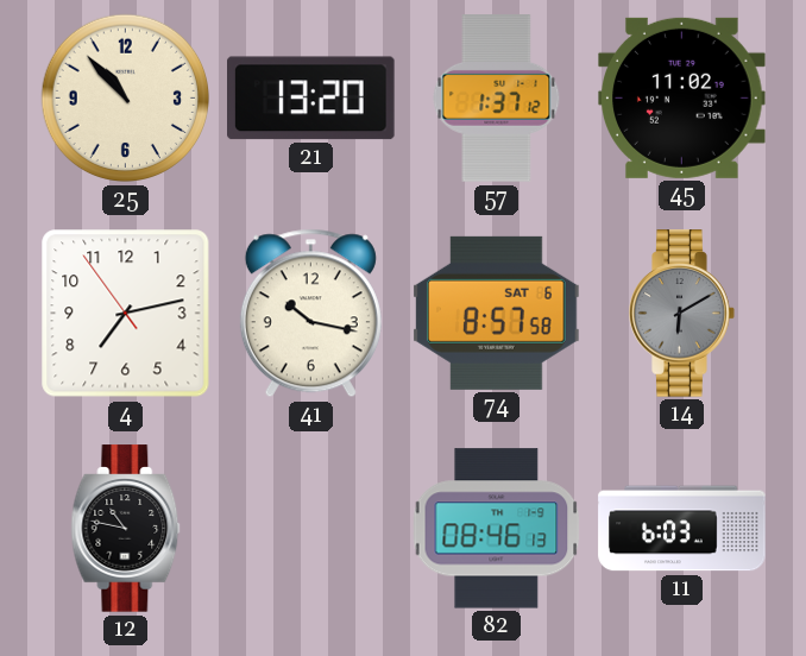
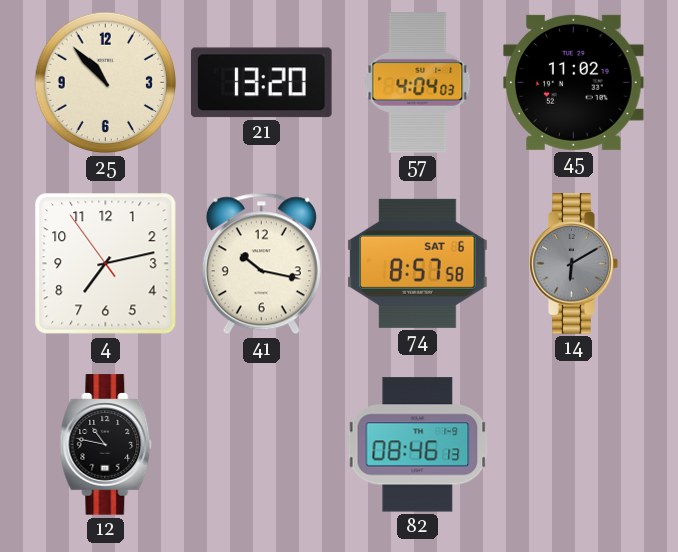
57: 1:37 -> 4:04
11: 6:03 -> none
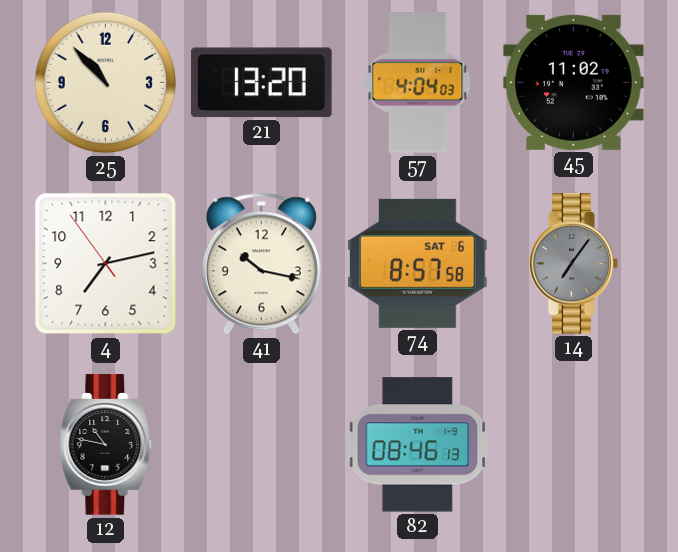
14: 6:10 -> 7:06
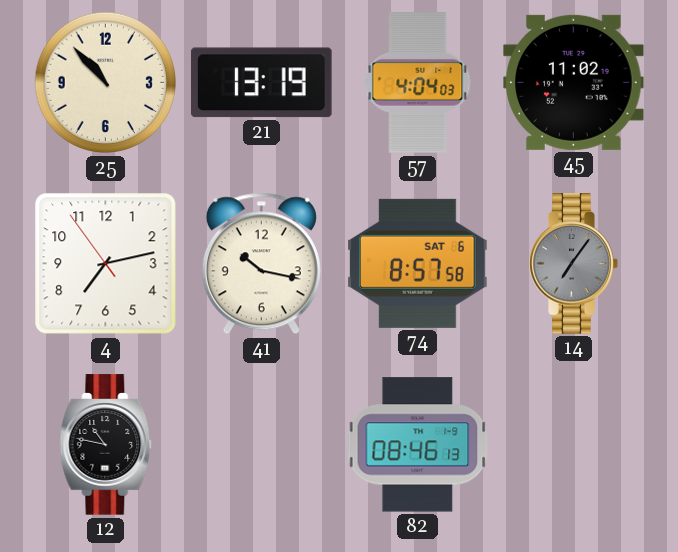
21: 13:20 -> 13:19
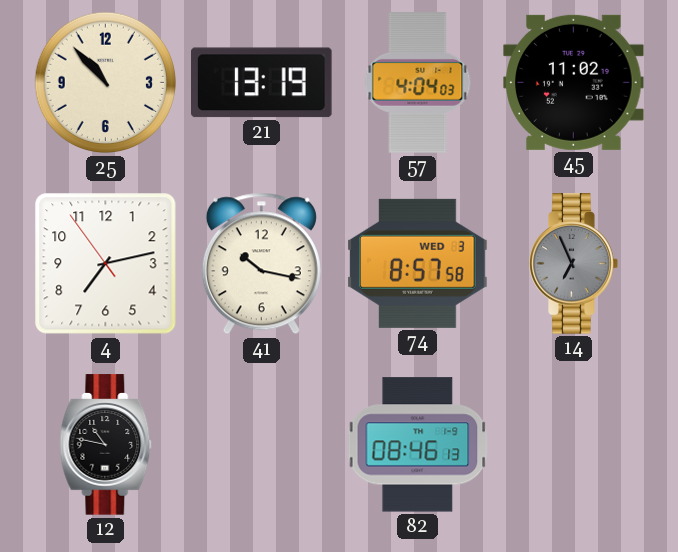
74 date: SAT 6 -> WED 3
14: 7:06 -> 6:56
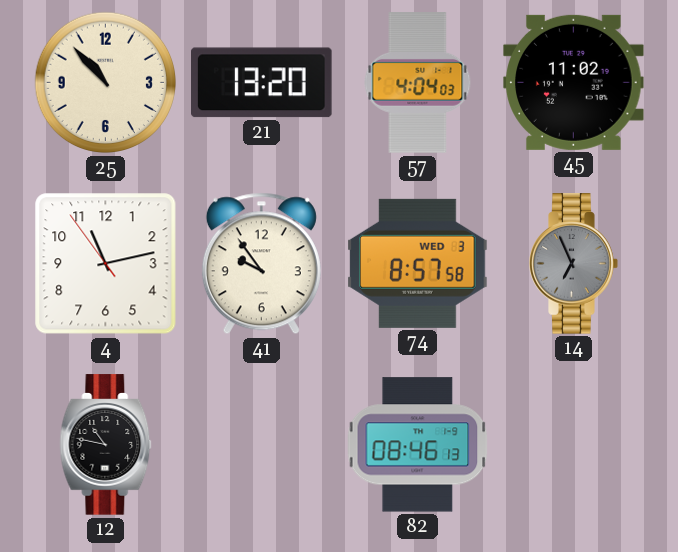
21: 13:19 -> 13:20
4: 7:12 -> 11:12
41: 10:17 -> 9:54
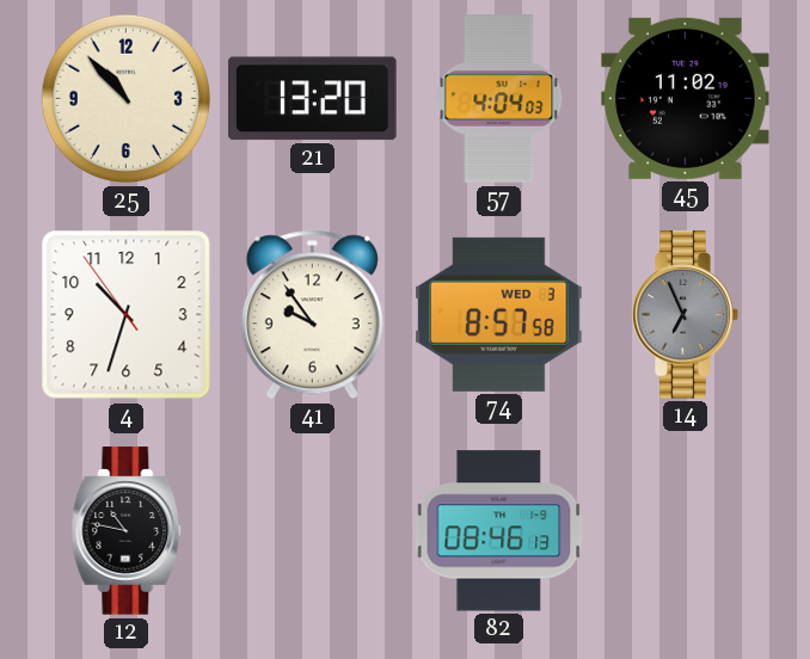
4: 11:12 -> 10:32
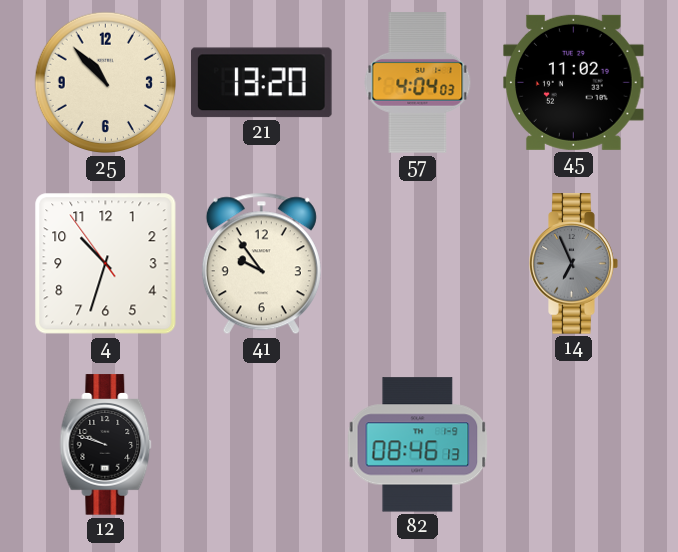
74: 8:57 -> none
12: 10:47 -> 9:48
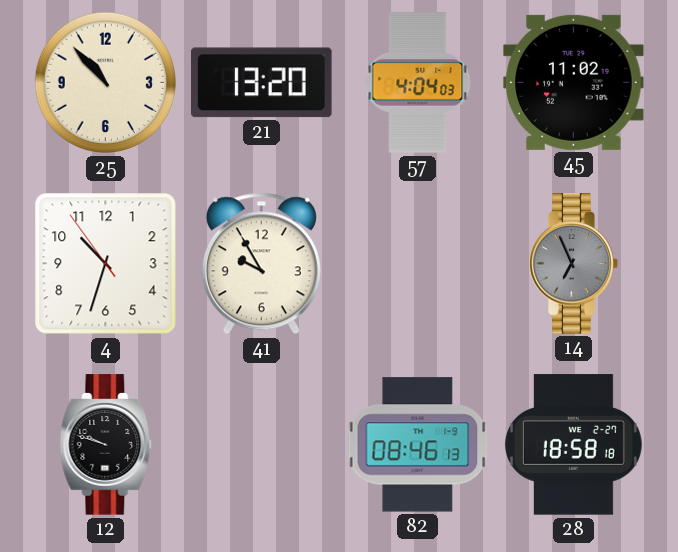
41: 9:54 -> 9:55
28: none -> 18:58
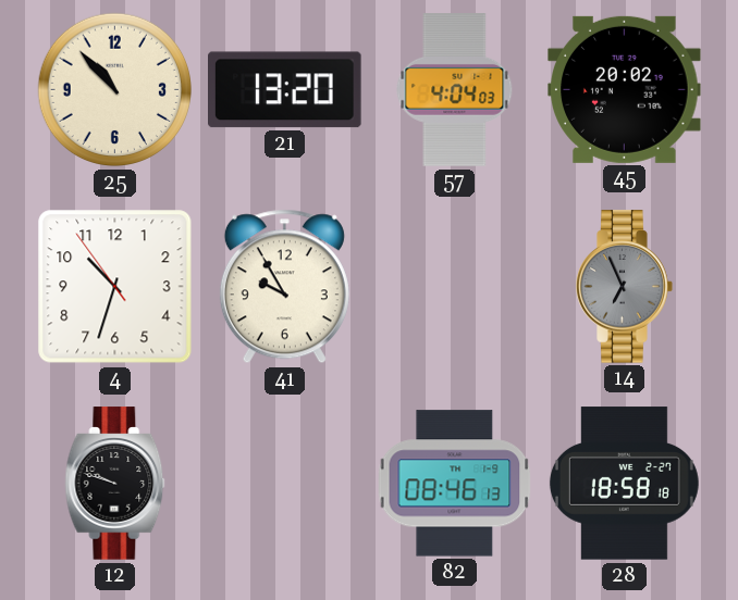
45: 11:02 -> 20:02
